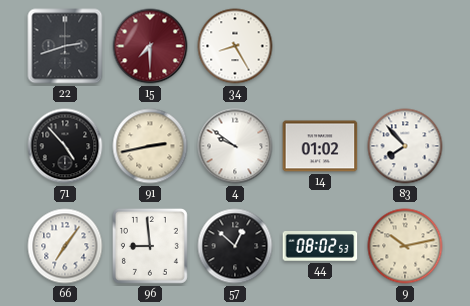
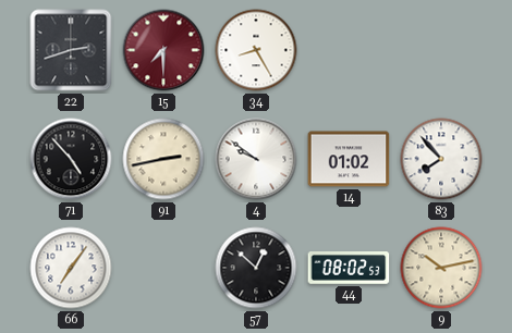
96: 8:59 -> none
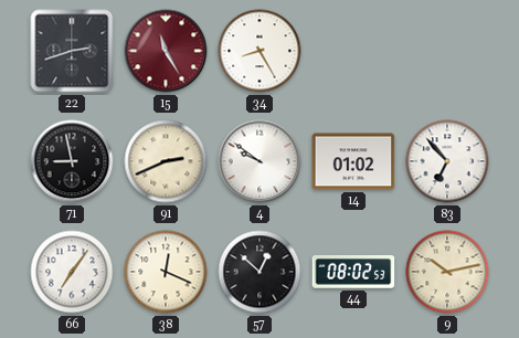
15: 7:30 -> 11:25
71: 4:53 -> 8:58
91: 2:43 -> 2:41
83: 7:53 -> 6:53
38: none -> 12:19
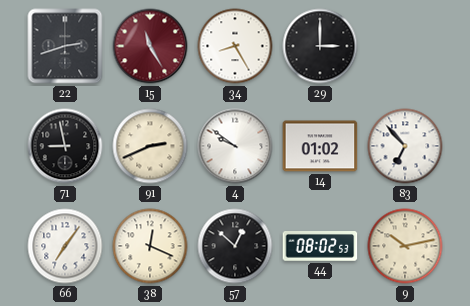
29: none -> 3:00
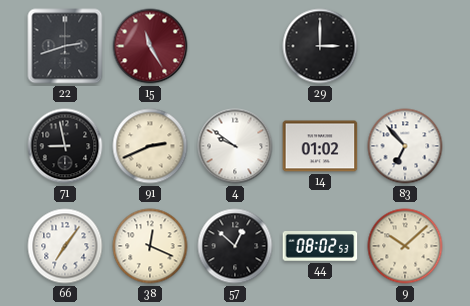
34: 8:25 -> none
9: 10:13 -> 10:08
